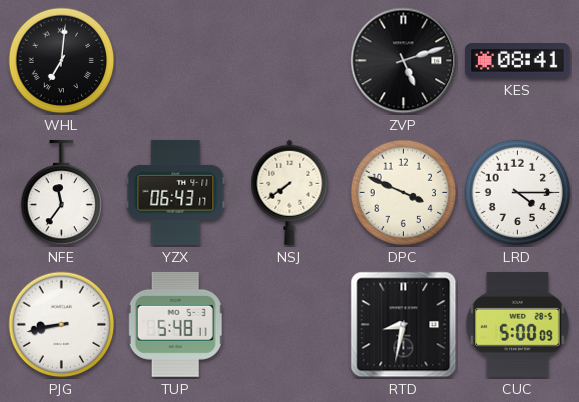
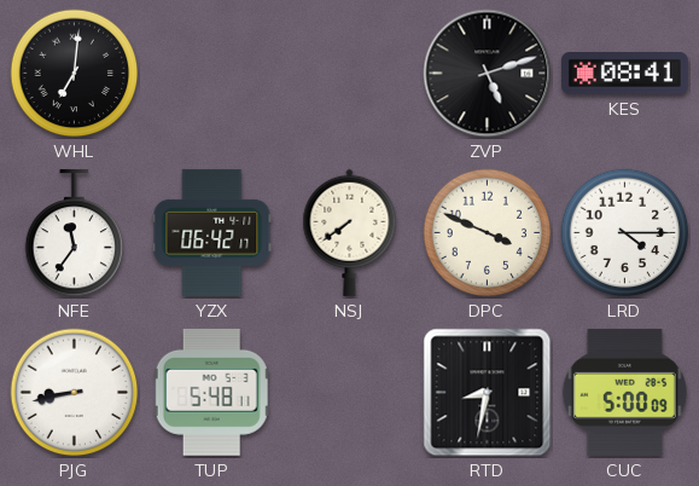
YZX: 06:43 -> 06:42
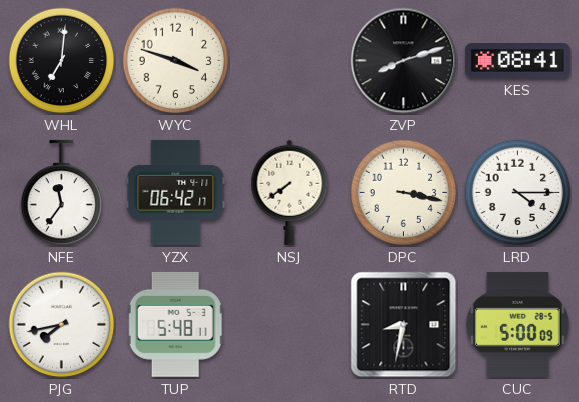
WYC: none -> 3:48
ZVP: 5:12 -> 8:12
DPC: 3:49 -> 3:17
PJG: 8:43 -> 7:43
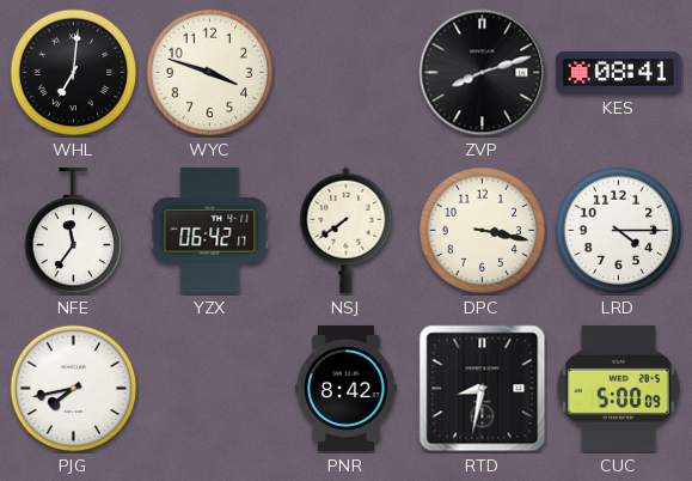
TUP: 5:48 -> none
PNR: none -> 8:42
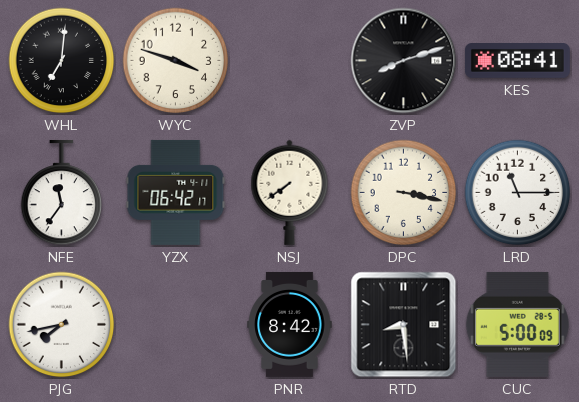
LRD: 4:15 -> 11:15
RTD: 8:32 -> 8:29
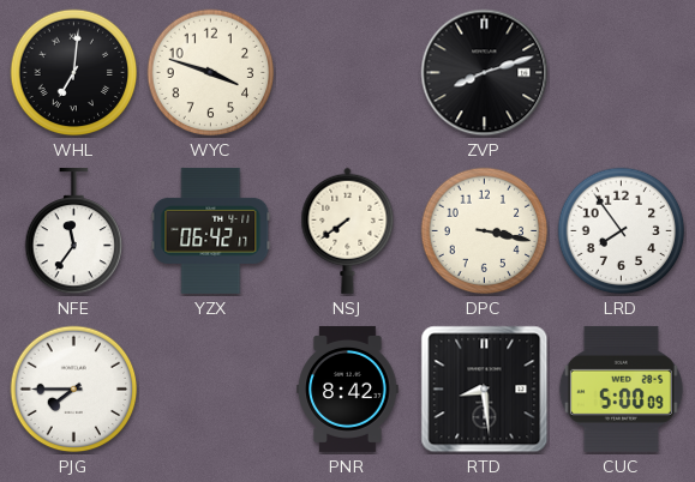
KES: 08:41 -> none
LRD: 11:15 -> 7:54
PJG: 7:43 -> 7:45
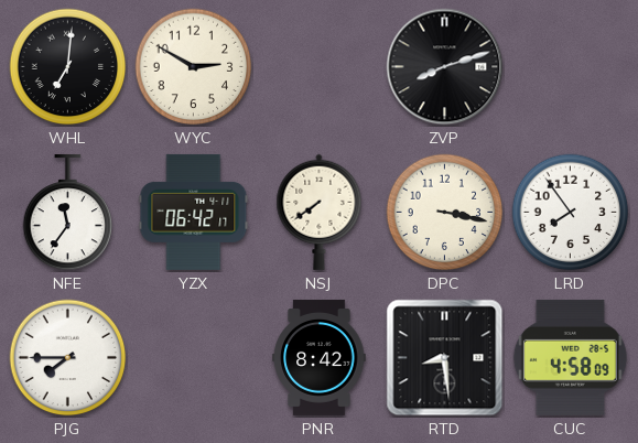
WYC: 3:48 -> 2:50
CUC: 5:00 -> 4:58
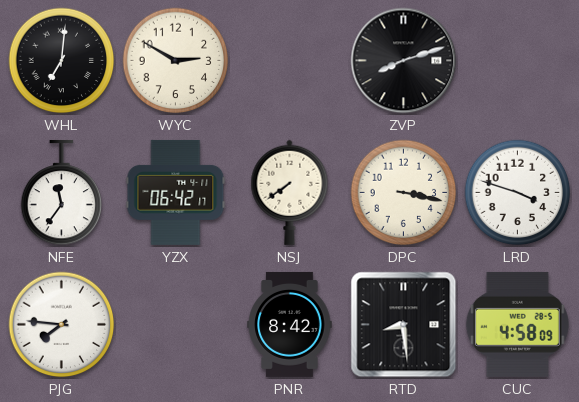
LRD: 7:54 -> 3:48
PJG: 7:45 -> 7:46
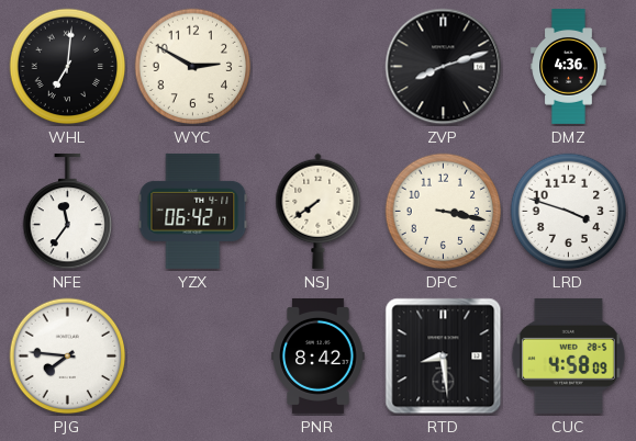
DMZ: none -> 4:36
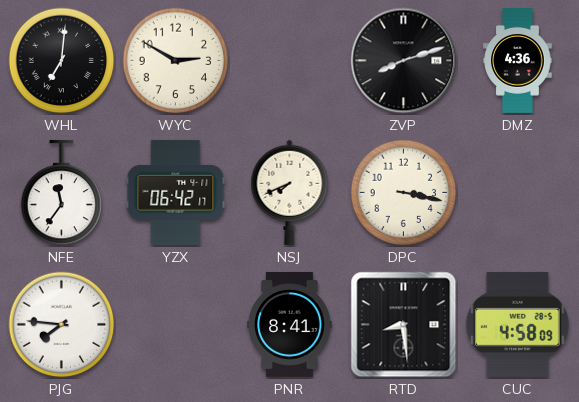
NSJ: 7:39 -> 7:41
LRD: 3:48 -> none
PNR: 8:42 -> 8:41
